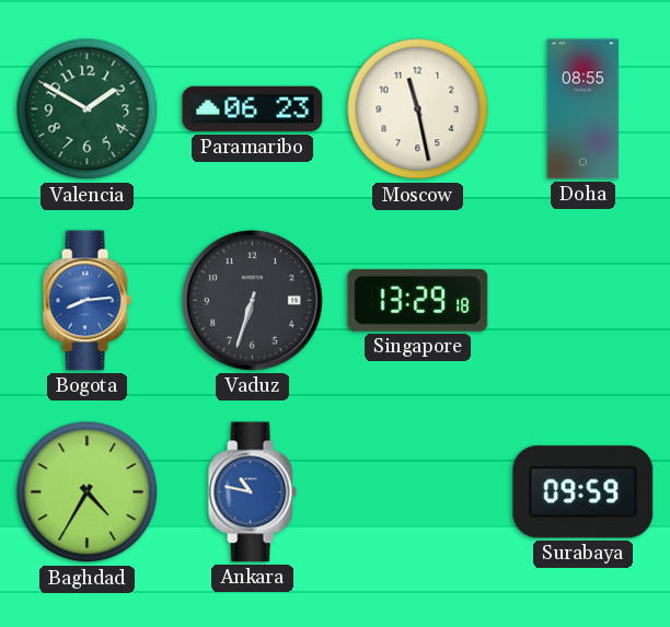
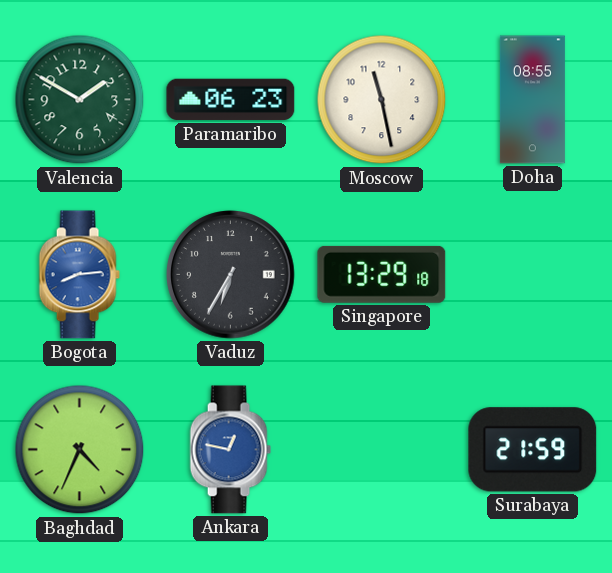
Vaduz: 6:33 -> 6:35
Baghdad: 4:35 -> 4:34
Ankara: 10:47 -> 12:47
Surabaya: 09:59 -> 21:59
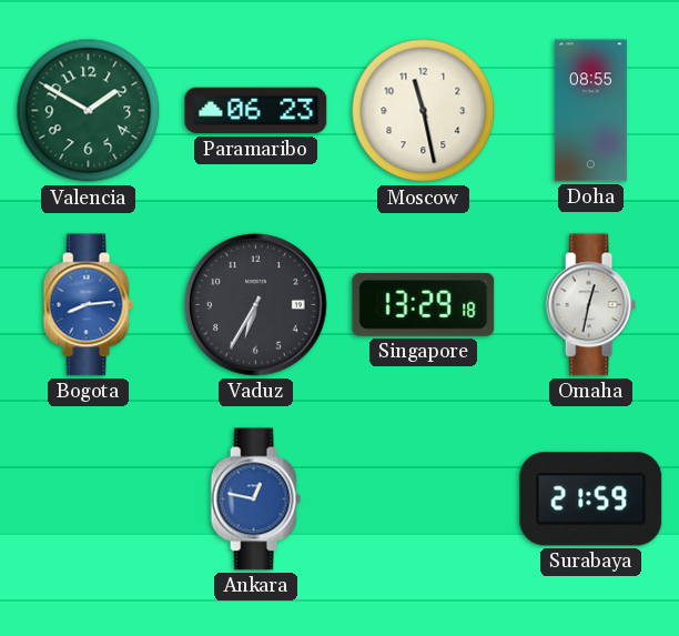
Omaha: none -> 12:32
Baghdad: 4:34 -> none
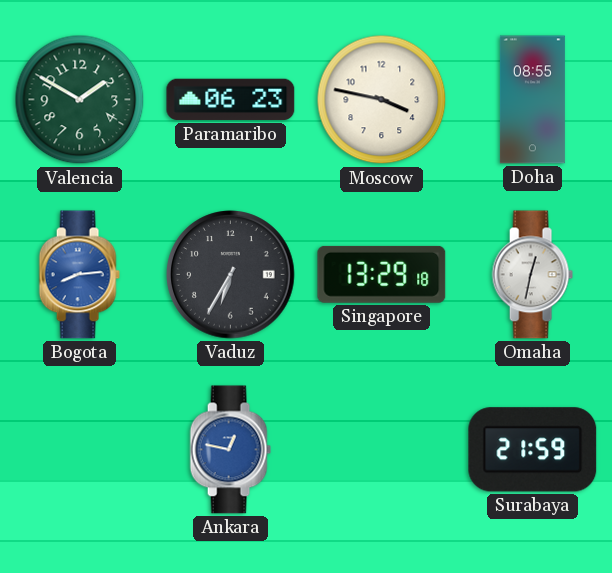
Moscow: 11:28 -> 3:47
